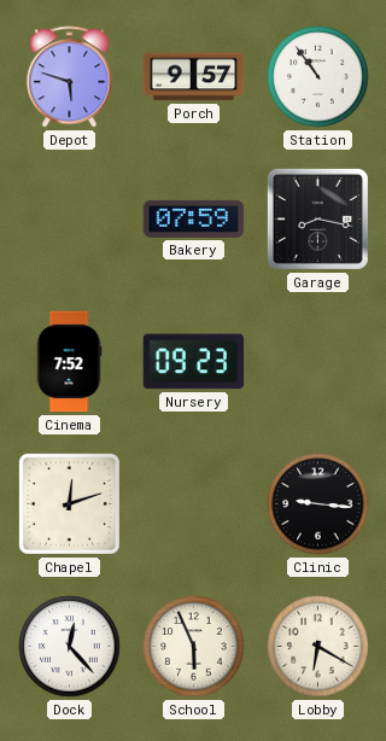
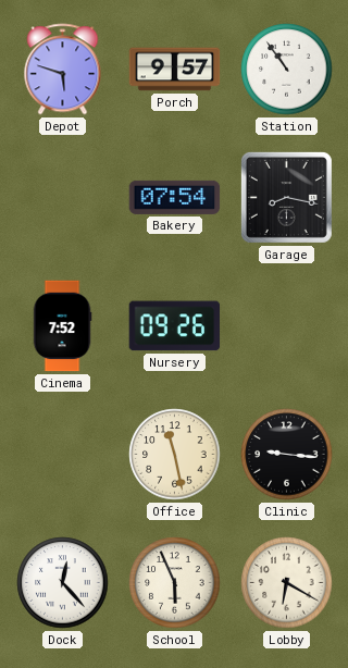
Bakery: 07:59 -> 07:54
Nursery: 09:23 -> 09:26
Chapel: 12:12 -> none
Office: none -> 11:28
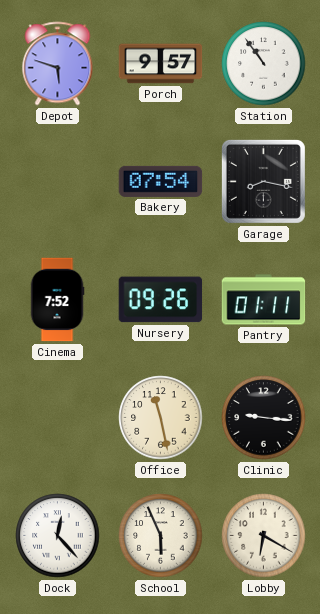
Pantry: none -> 01:11
